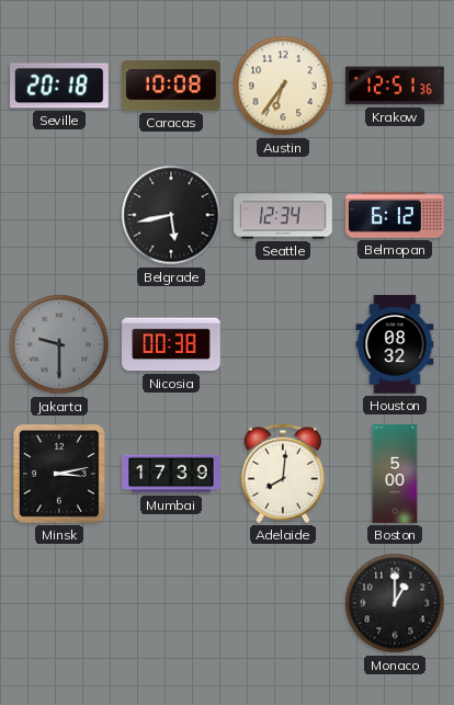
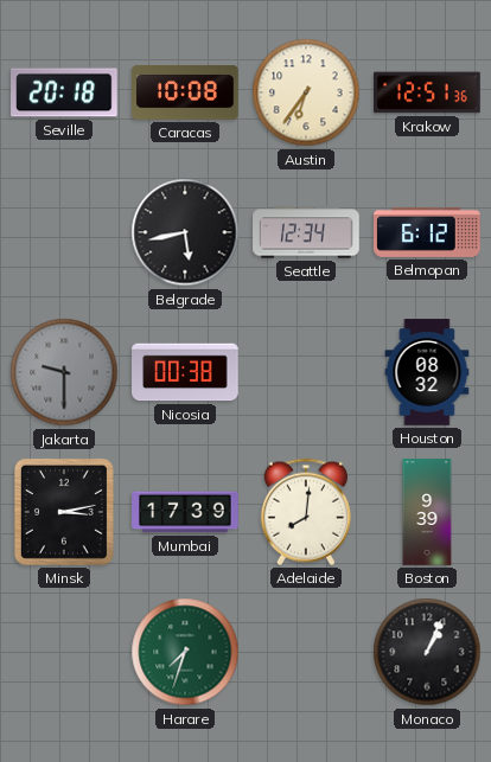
Boston: 5:00 -> 9:39
Harare: none -> 7:33
Monaco: 1:00 -> 1:04
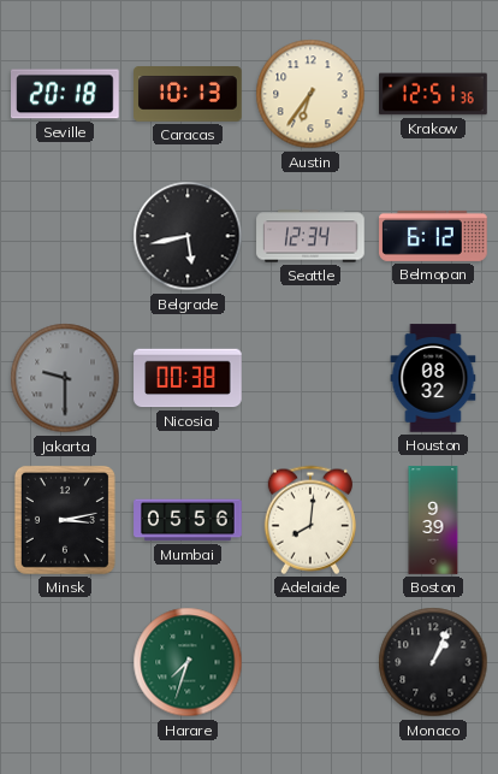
Caracas: 10:08 -> 10:13
Mumbai: 17:39 -> 05:56
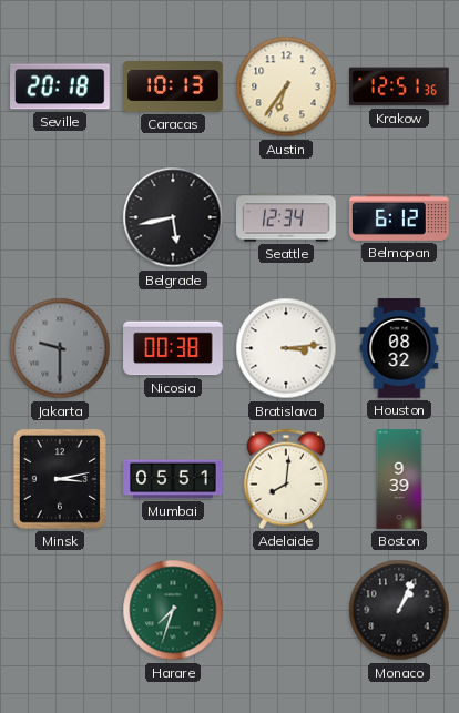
Bratislava: none -> 3:14
Mumbai: 05:56 -> 05:51
